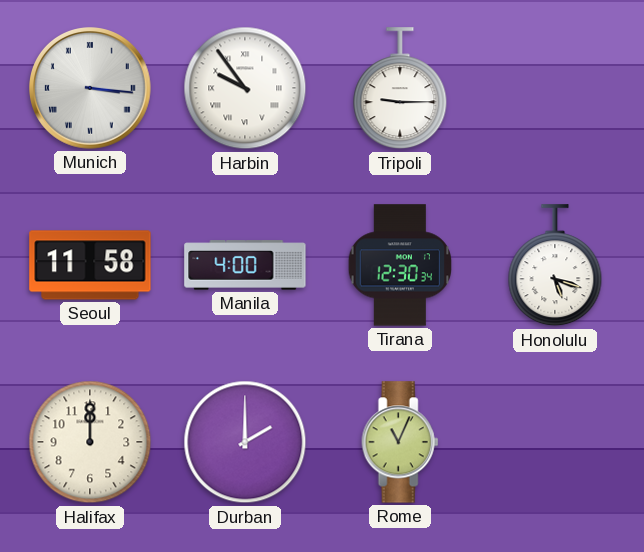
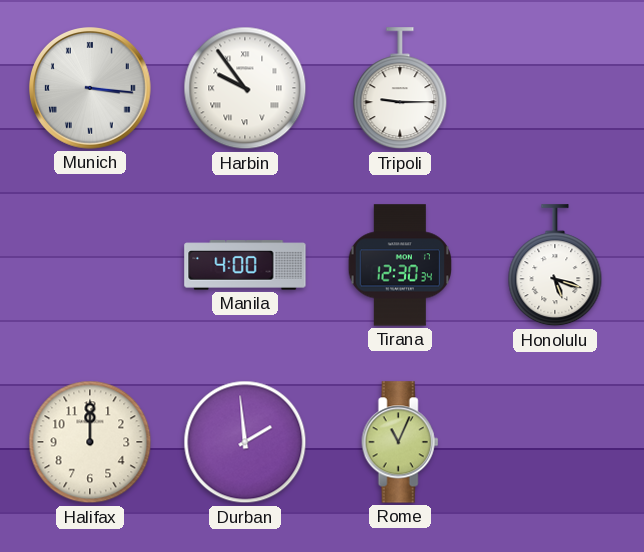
Seoul: 11:58 -> none
Durban: 2:00 -> 1:59
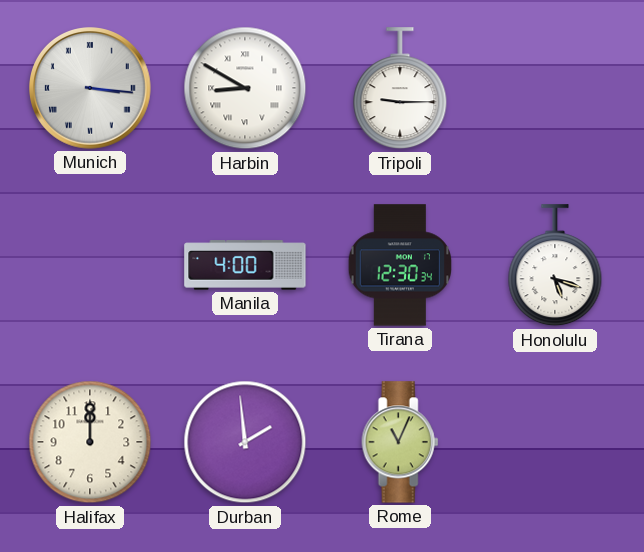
Harbin: 9:54 -> 8:50
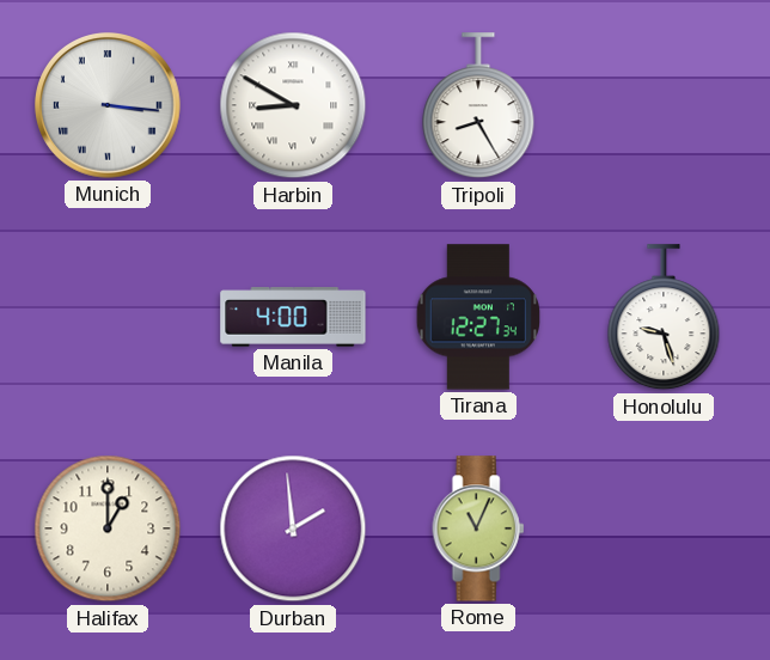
Tripoli: 9:15 -> 8:25
Tirana: 12:30 -> 12:27
Honolulu: 5:18 -> 9:27
Halifax: 12:00 -> 1:00
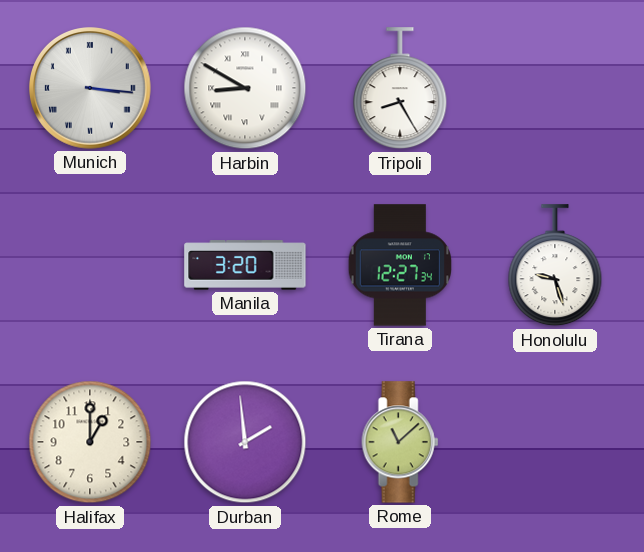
Manila: 4:00 -> 3:20
Rome: 11:04 -> 11:08
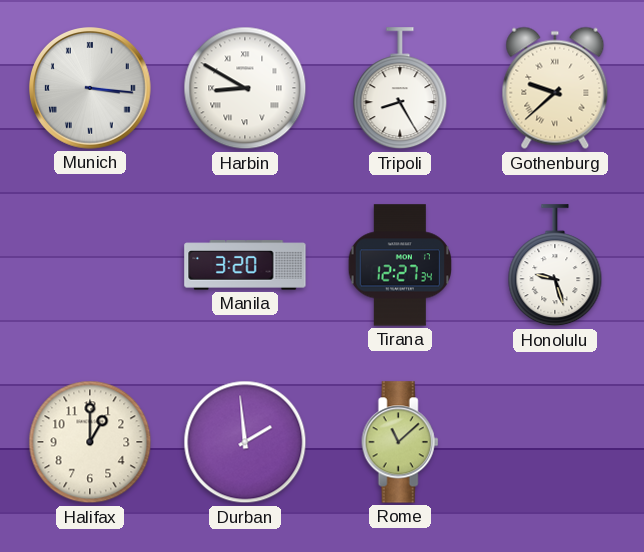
Gothenburg: none -> 9:38
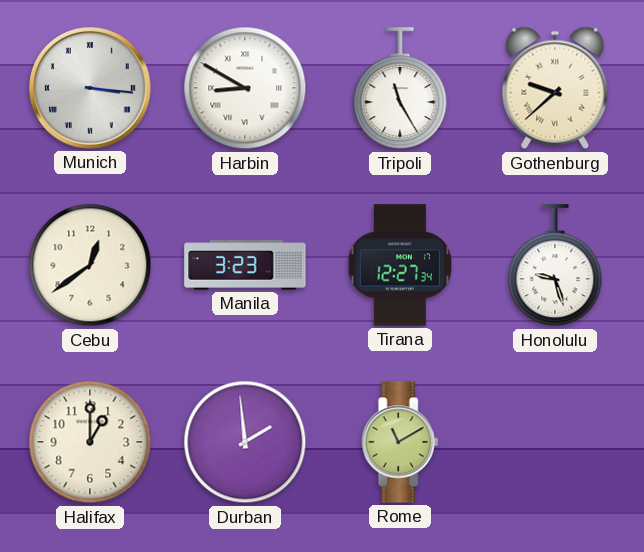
Tripoli: 8:25 -> 11:25
Cebu: none -> 12:39
Manila: 3:20 -> 3:23
Rome: 11:08 -> 11:10
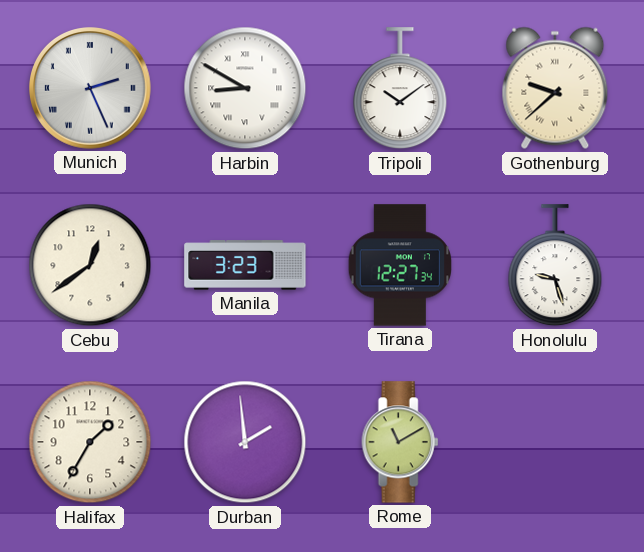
Munich: 3:16 -> 2:26
Tripoli: 11:25 -> 10:09
Halifax: 1:00 -> 1:35
